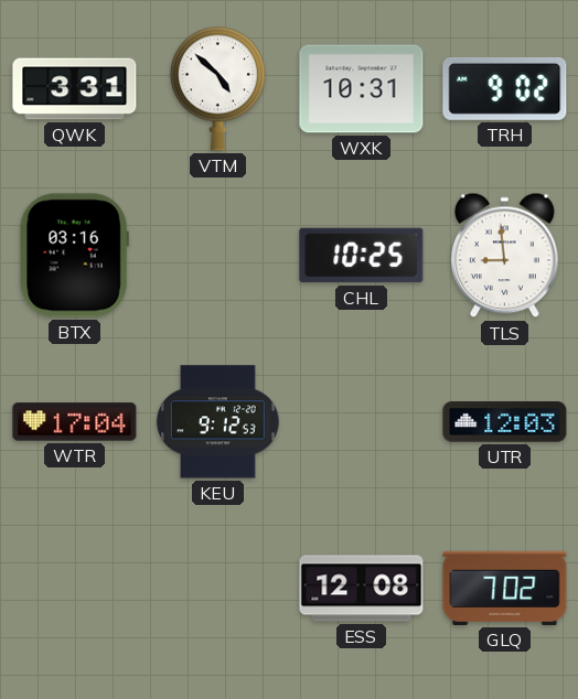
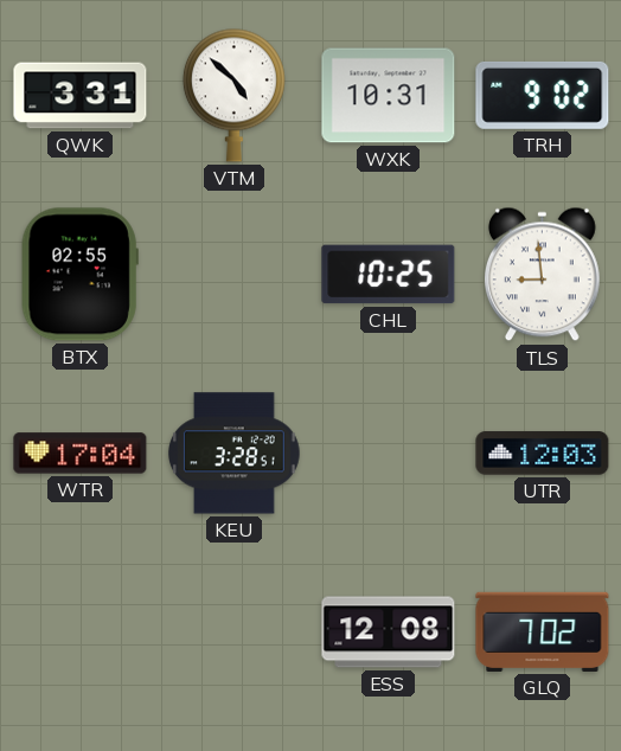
BTX: 03:16 -> 02:55
KEU: 9:12 -> 3:28
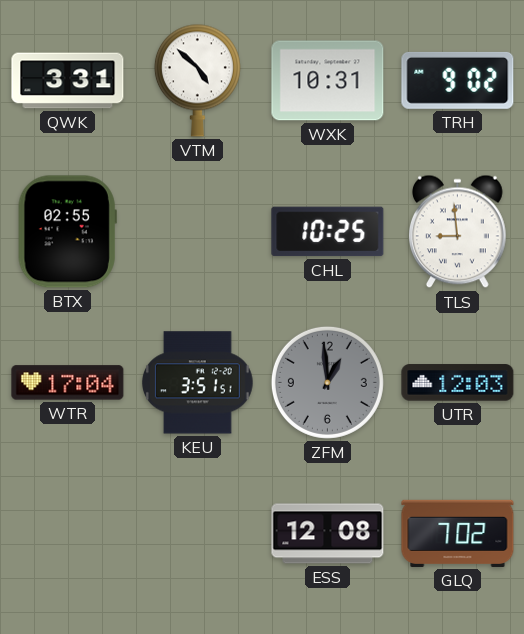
KEU: 3:28 -> 3:51
ZFM: none -> 12:59
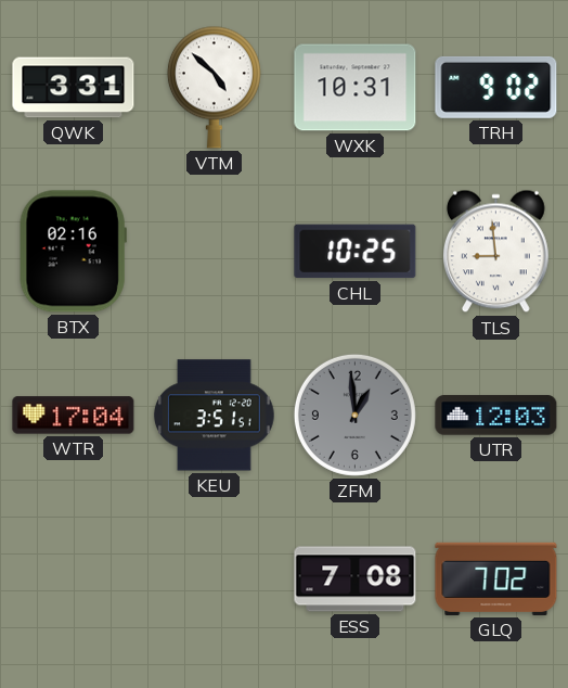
BTX: 02:55 -> 02:16
ESS: 12:08 -> 7:08
